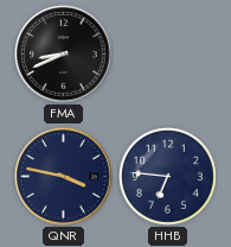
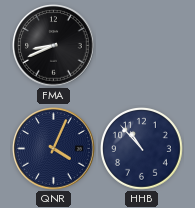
QNR: 3:47 -> 4:04
HHB: 6:46 -> 10:53
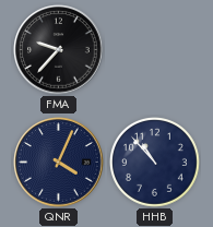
FMA: 8:41 -> 9:37
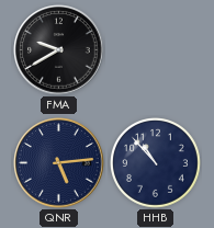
FMA: 9:37 -> 9:40
QNR: 4:04 -> 5:14
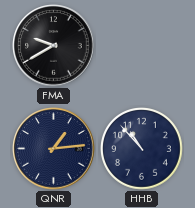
QNR: 5:14 -> 1:14
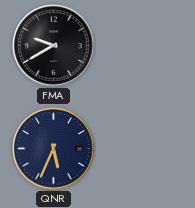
QNR: 1:14 -> 5:34
HHB: 10:53 -> none
